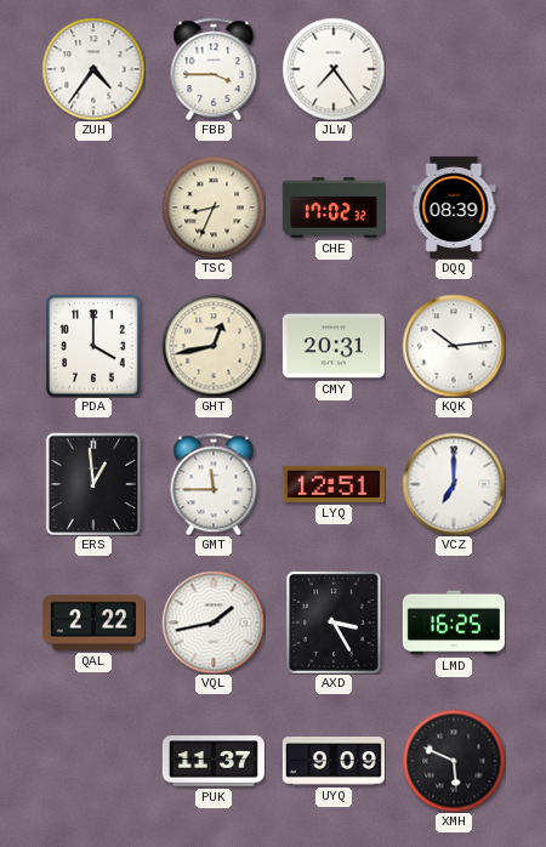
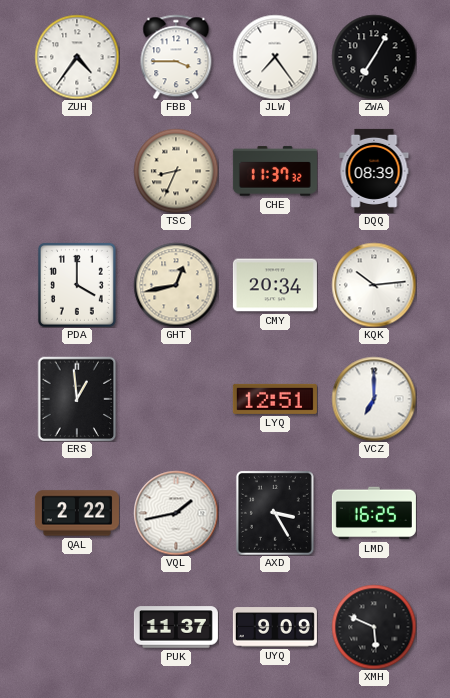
ZWA: none -> 7:05
CHE: 17:02 -> 11:37
CMY: 20:31 -> 20:34
GMT: 11:45 -> none
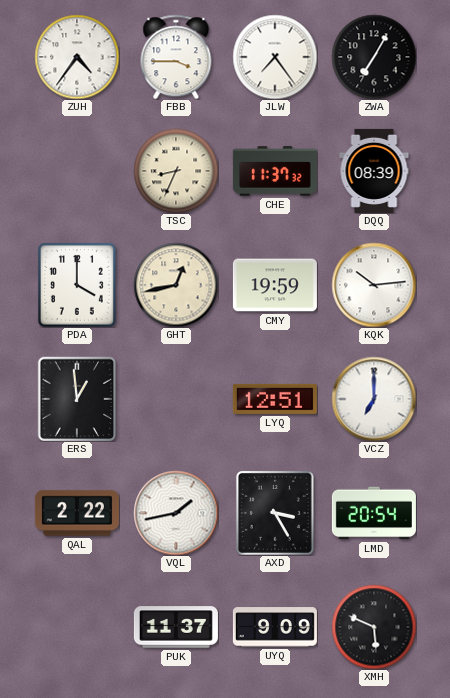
CMY: 20:34 -> 19:59
LMD: 16:25 -> 20:54
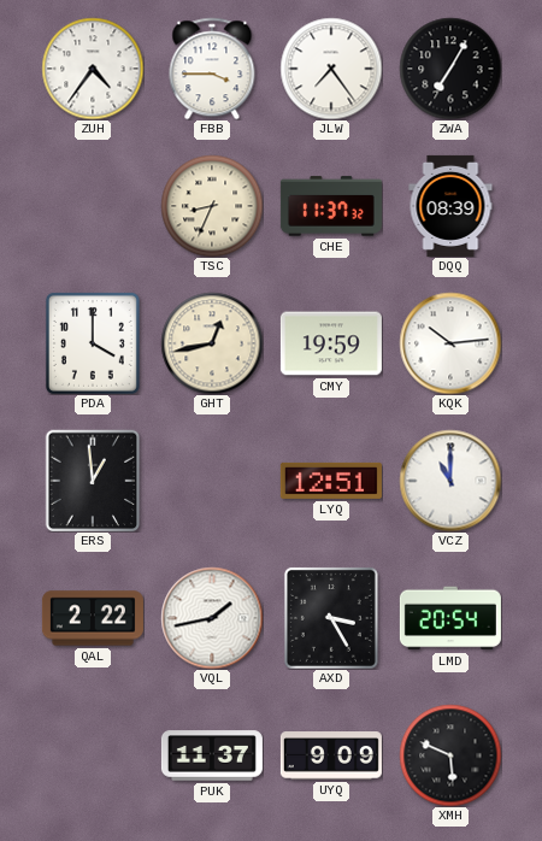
VCZ: 7:00 -> 11:00
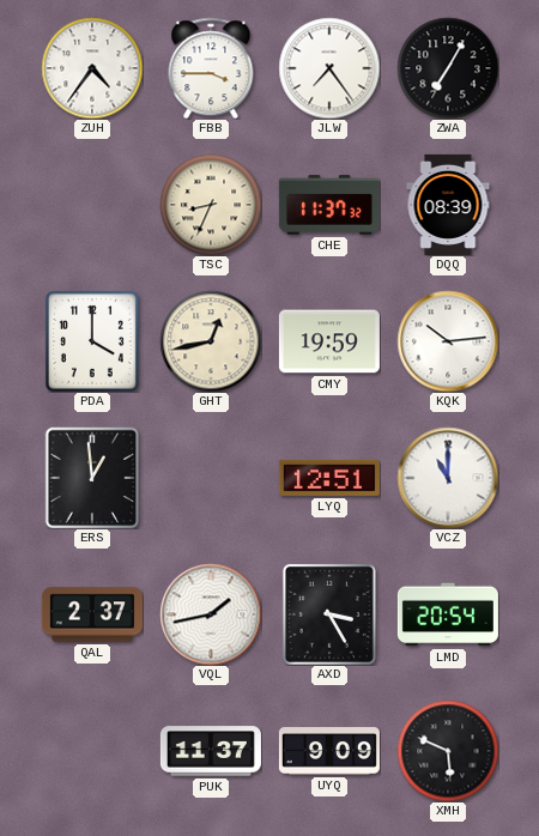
QAL: 2:22 -> 2:37
